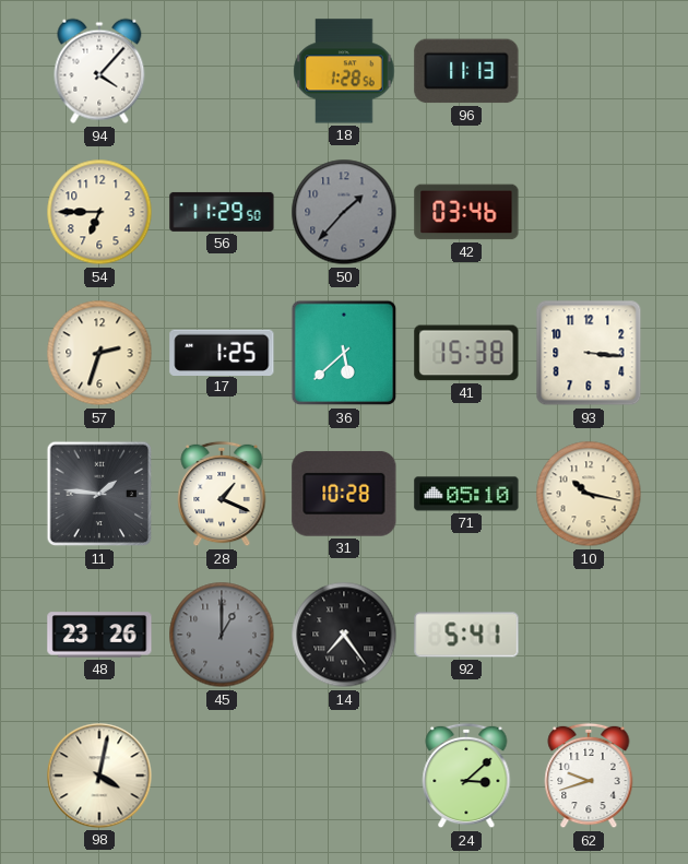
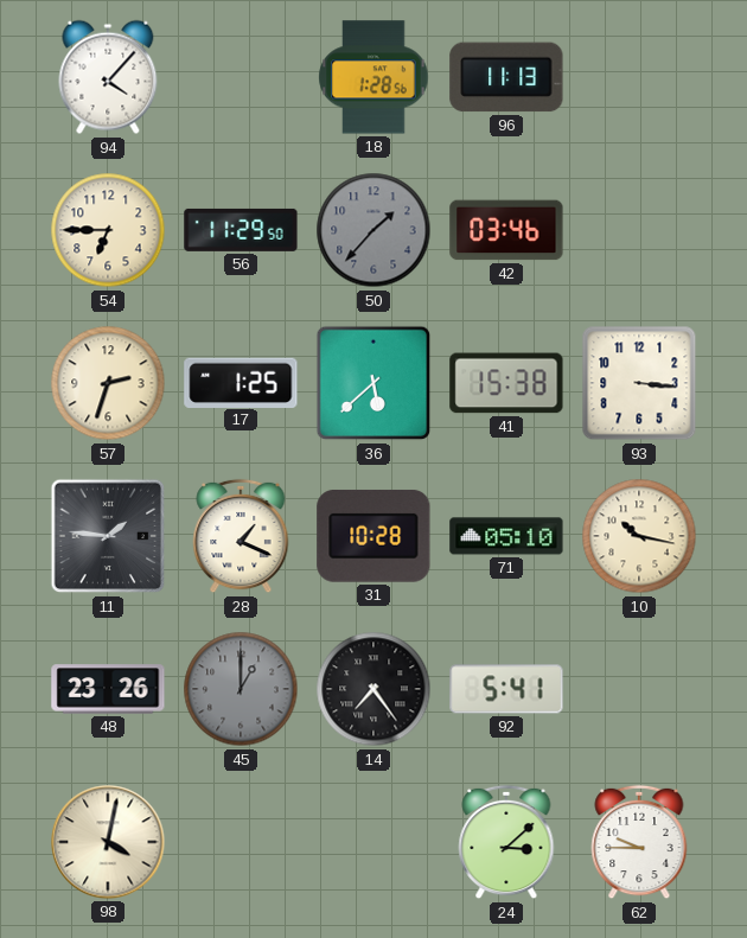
62: 9:42 -> 9:45
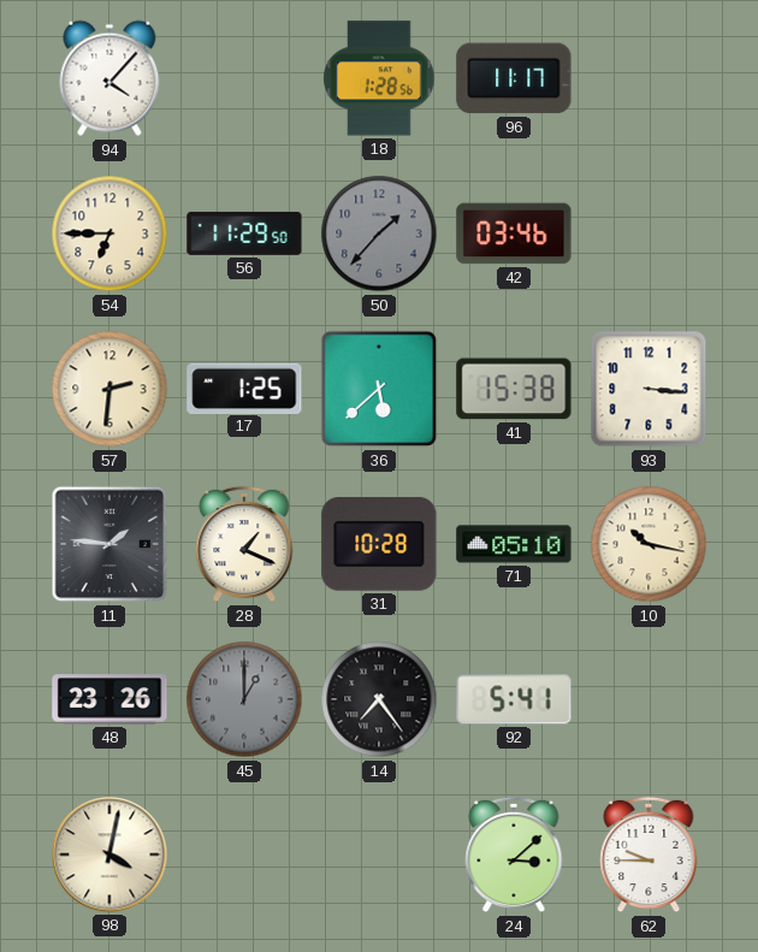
96: 11:13 -> 11:17
57: 2:33 -> 2:31
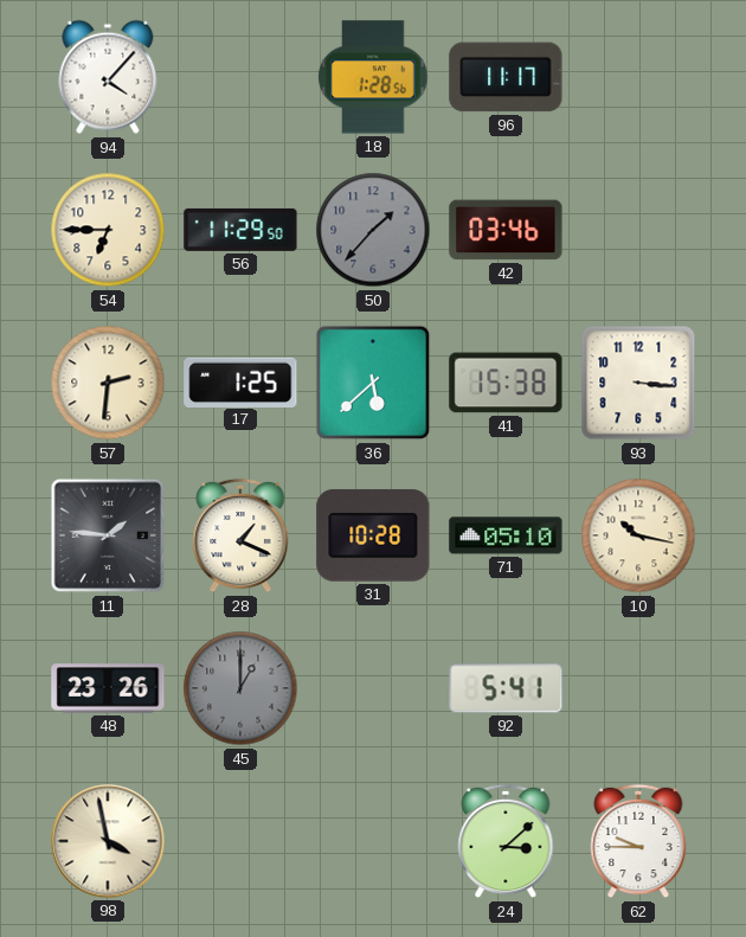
14: 7:24 -> none
98: 4:02 -> 3:58
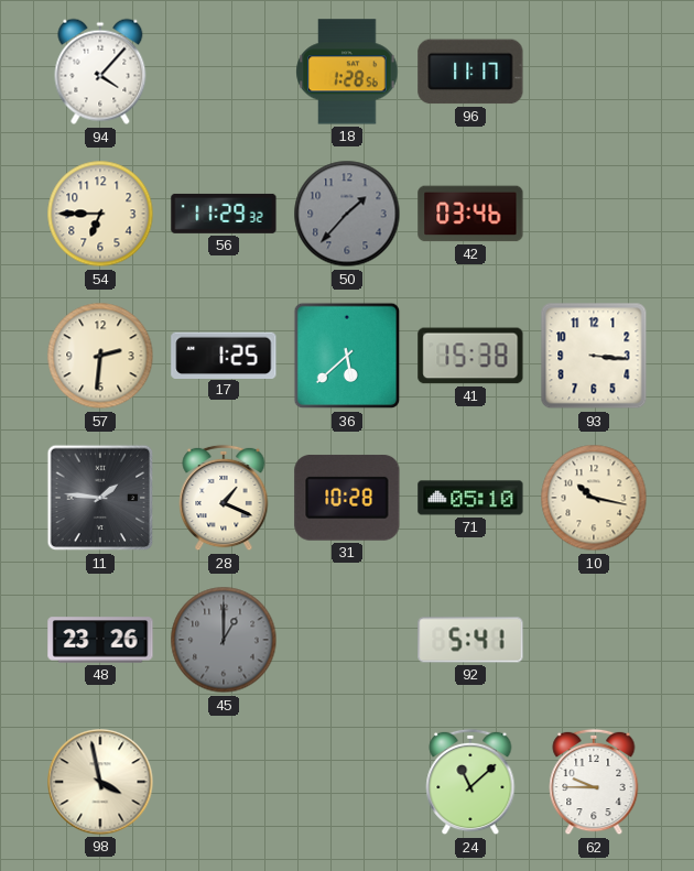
56: 11:29:50 -> 11:29:32
24: 3:08 -> 11:08
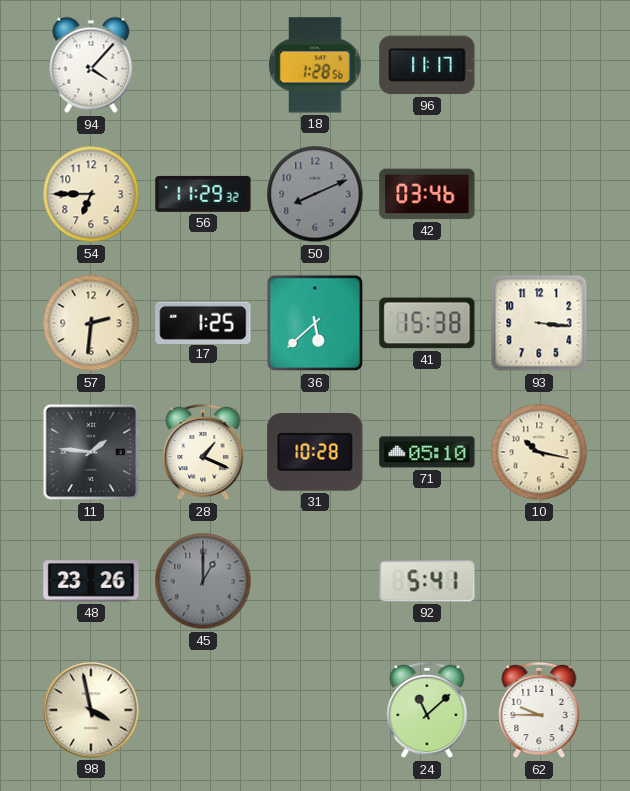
50: 1:37 -> 8:11
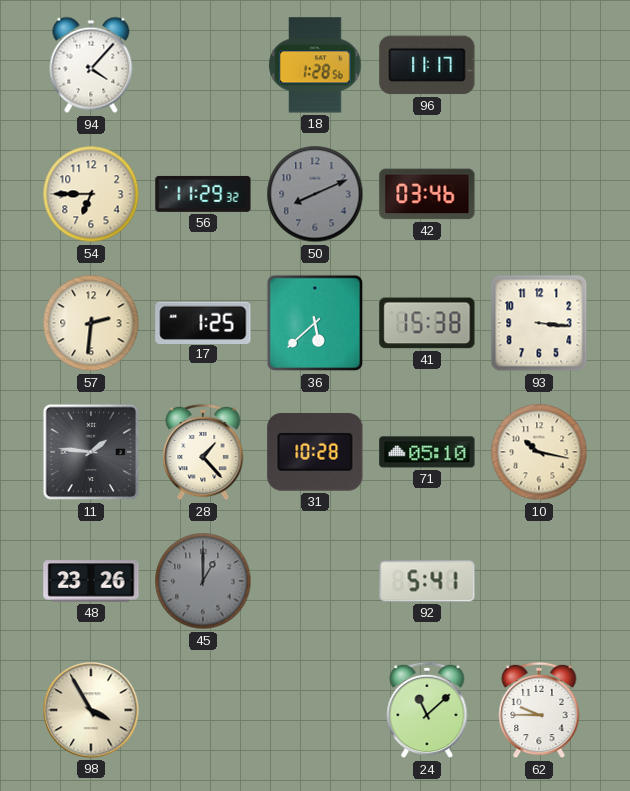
28: 1:19 -> 1:23
98: 3:58 -> 3:55
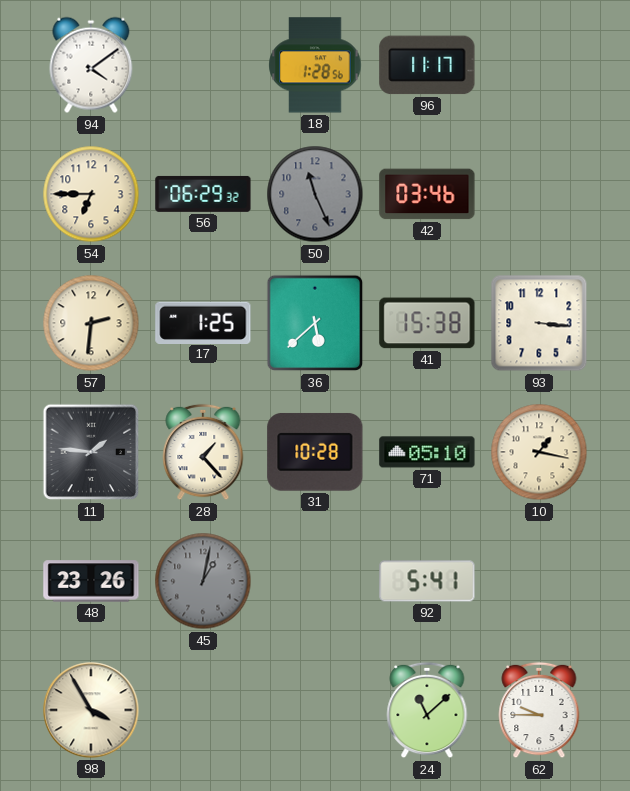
94: 4:07 -> 4:09
56: 11:29 -> 06:29
50: 8:11 -> 11:26
10: 10:17 -> 1:17
45: 1:00 -> 1:02
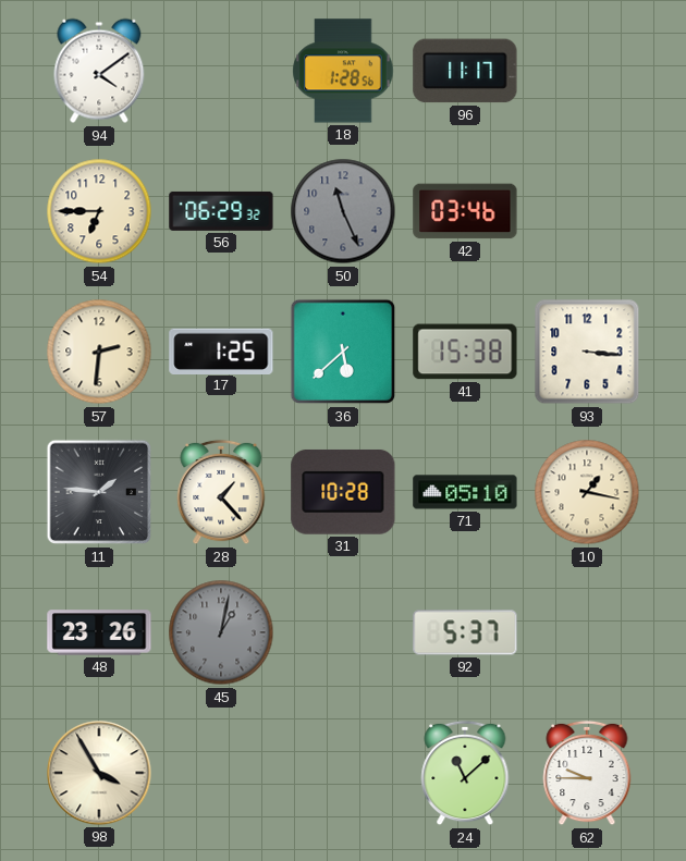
92: 5:41 -> 5:37
